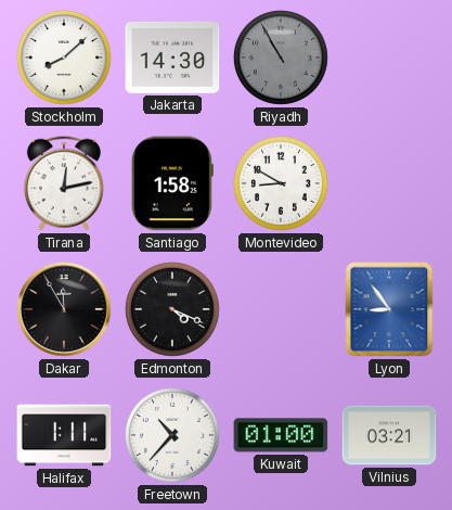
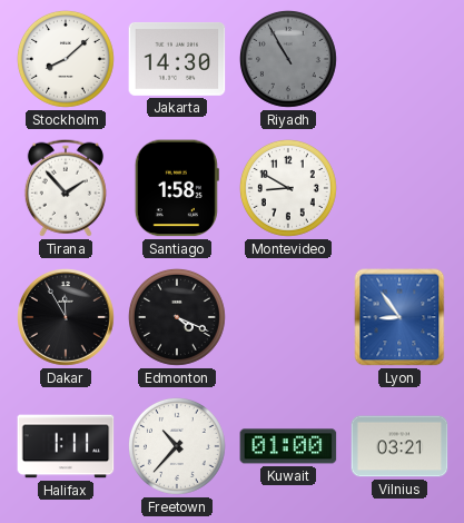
Tirana: 12:13 -> 1:53
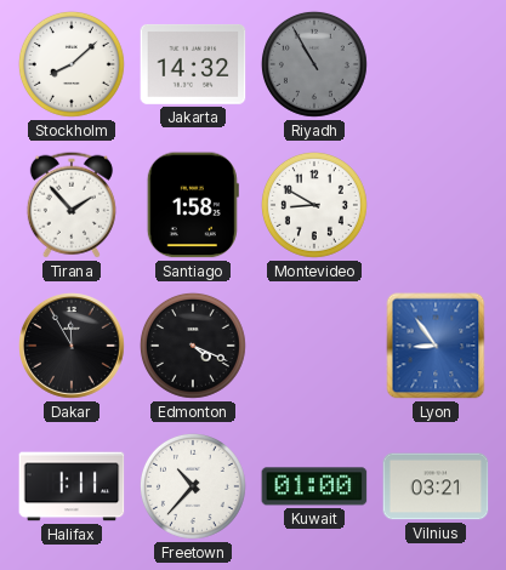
Jakarta: 14:30 -> 14:32
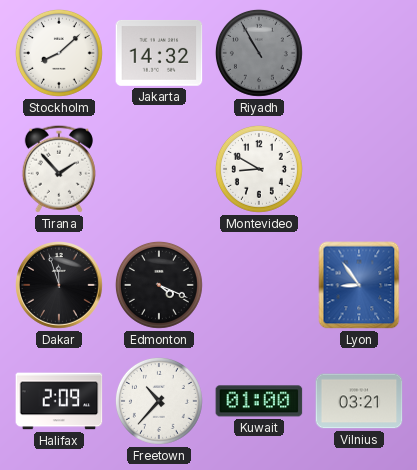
Santiago: 1:58 -> none
Dakar: 11:55 -> 11:57
Halifax: 1:11 -> 2:09
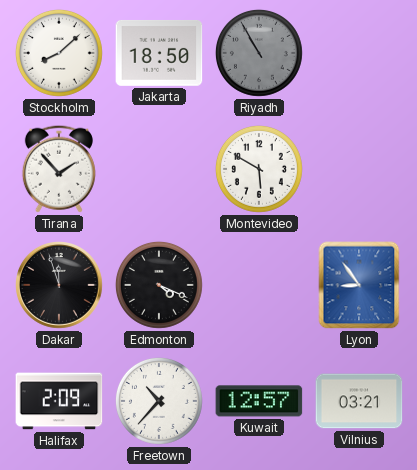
Jakarta: 14:32 -> 18:50
Montevideo: 8:50 -> 5:50
Kuwait: 01:00 -> 12:57
